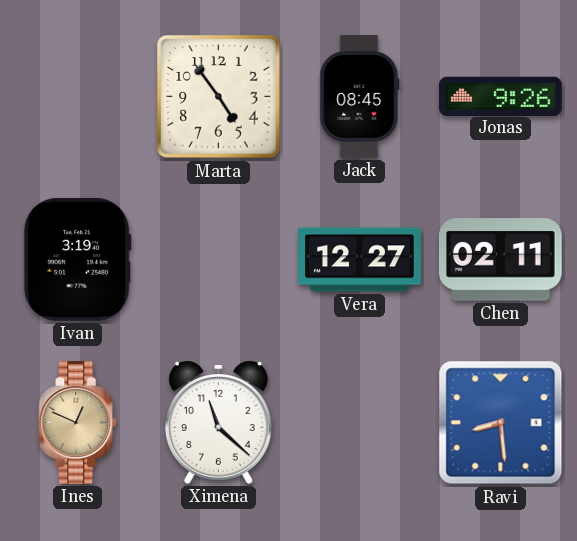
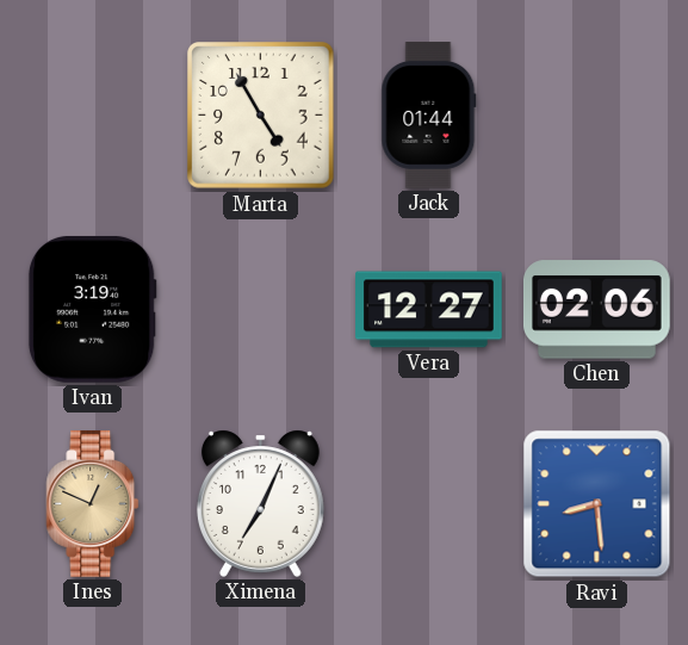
Marta: 4:54 -> 4:55
Jack: 08:45 -> 01:44
Jonas: 9:26 -> none
Chen: 02:11 -> 02:06
Ximena: 11:22 -> 7:04
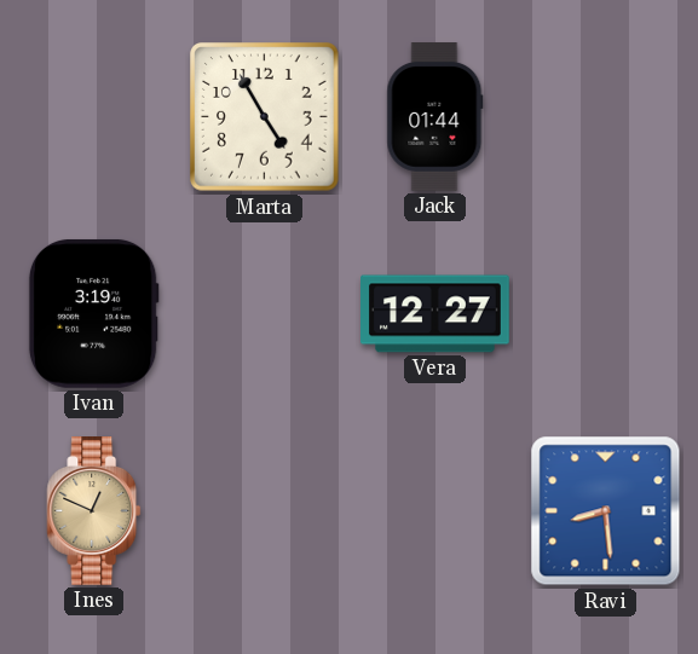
Chen: 02:06 -> none
Ximena: 7:04 -> none
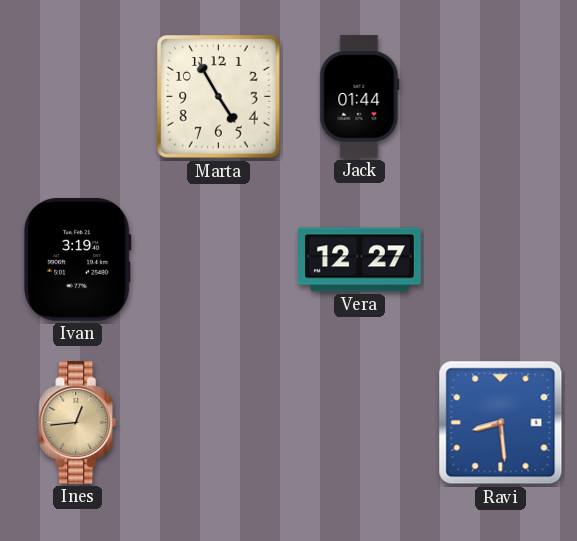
Ines: 12:49 -> 12:44
